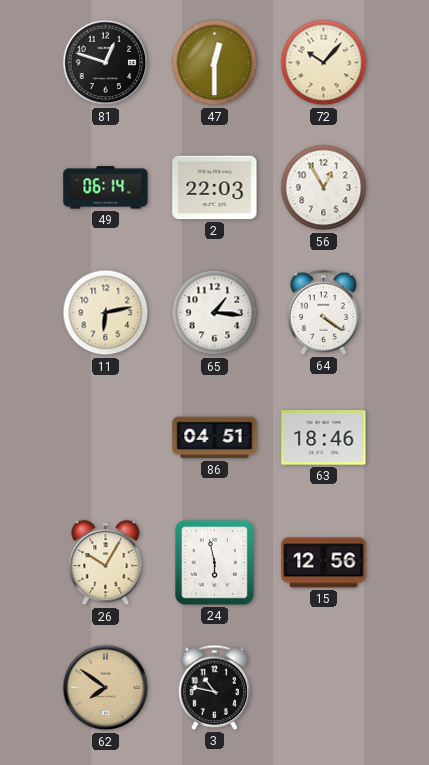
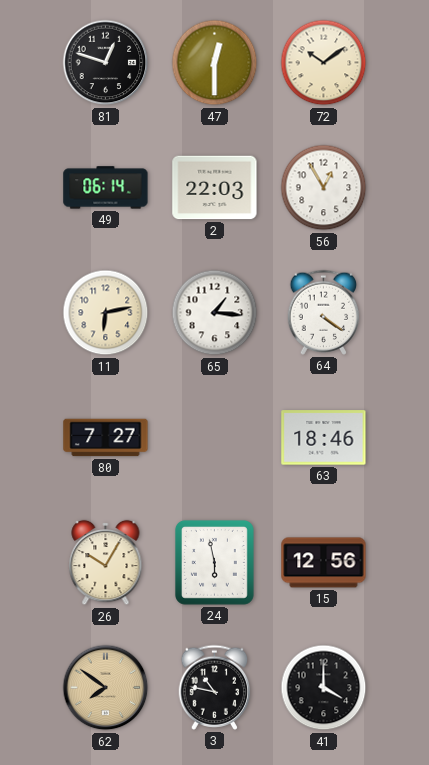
72: 10:07 -> 10:09
80: none -> 7:27
86: 04:51 -> none
41: none -> 4:00
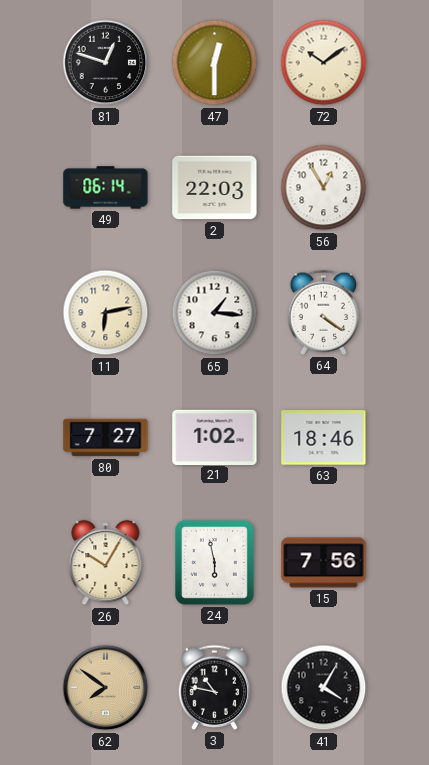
21: none -> 1:02
15: 12:56 -> 7:56
41: 4:00 -> 4:05
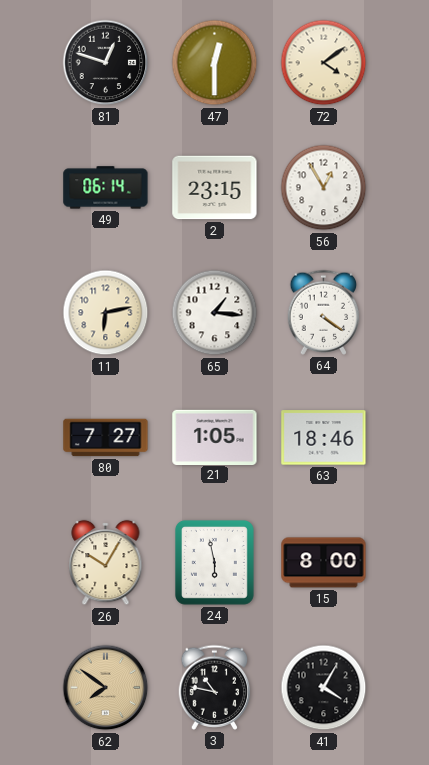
72: 10:09 -> 4:09
2: 22:03 -> 23:15
21: 1:02 -> 1:05
15: 7:56 -> 8:00
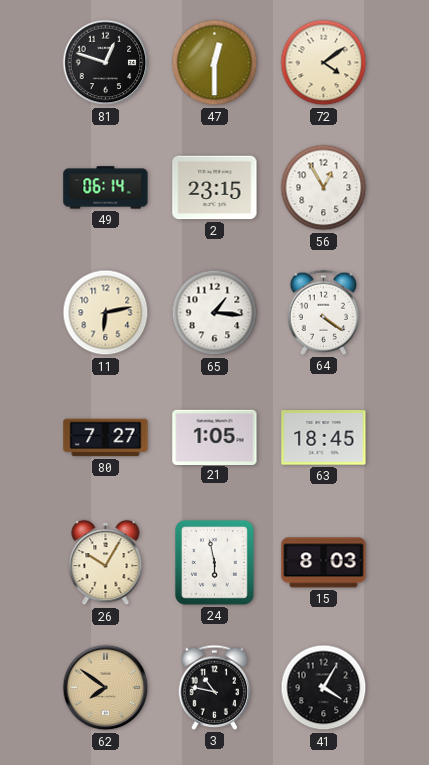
63: 18:46 -> 18:45
15: 8:00 -> 8:03
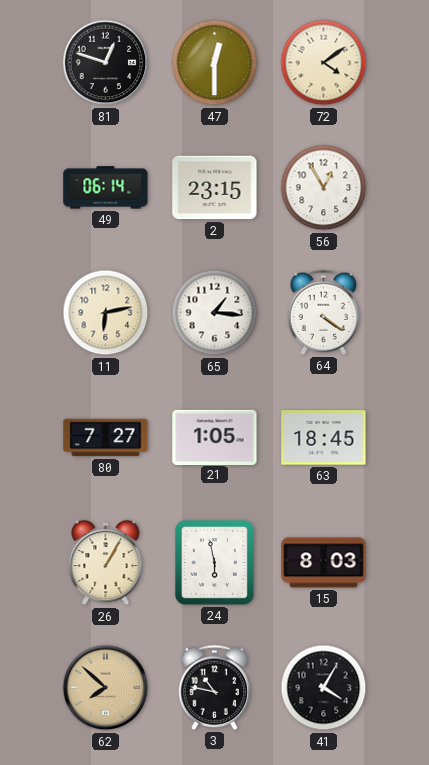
26: 10:05 -> 1:05
62: 7:51 -> 7:52
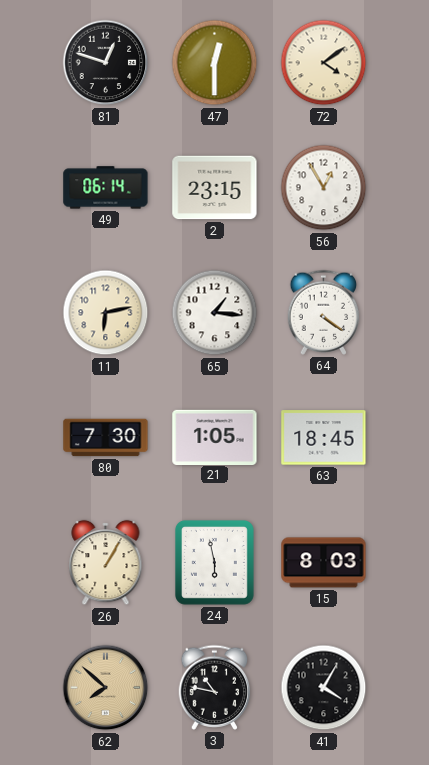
80: 7:27 -> 7:30
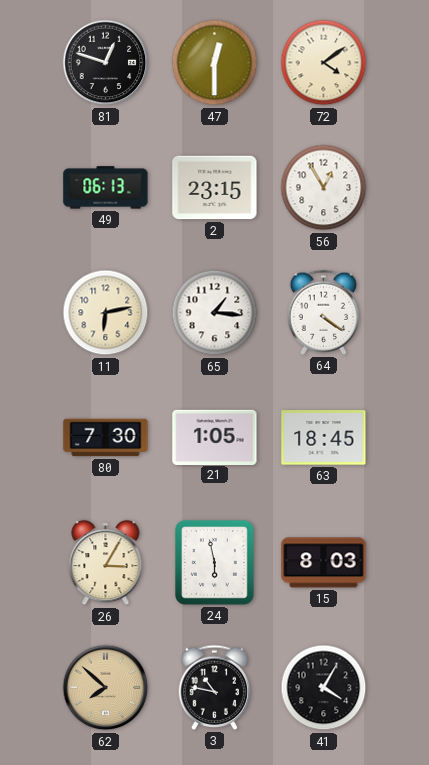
49: 06:14 -> 06:13
26: 1:05 -> 3:05
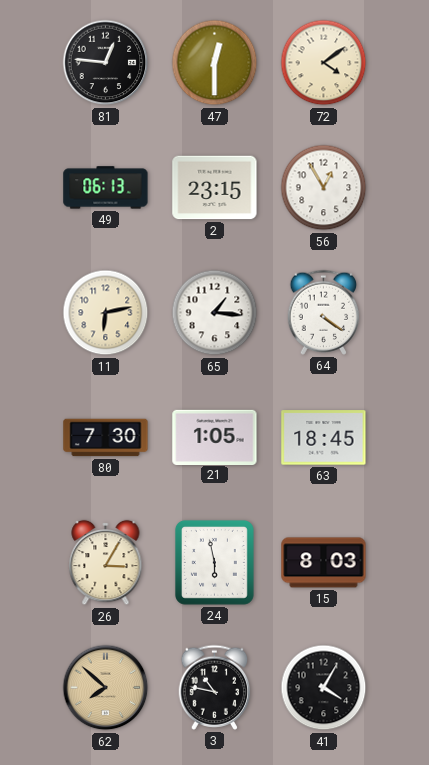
81: 12:48 -> 12:46
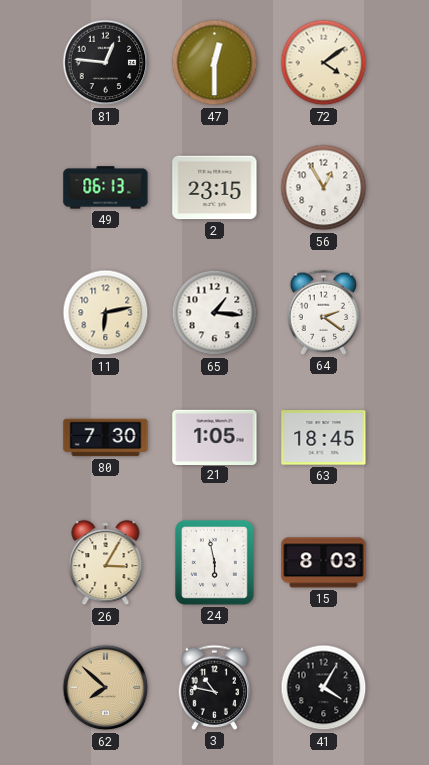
64: 4:21 -> 2:21
